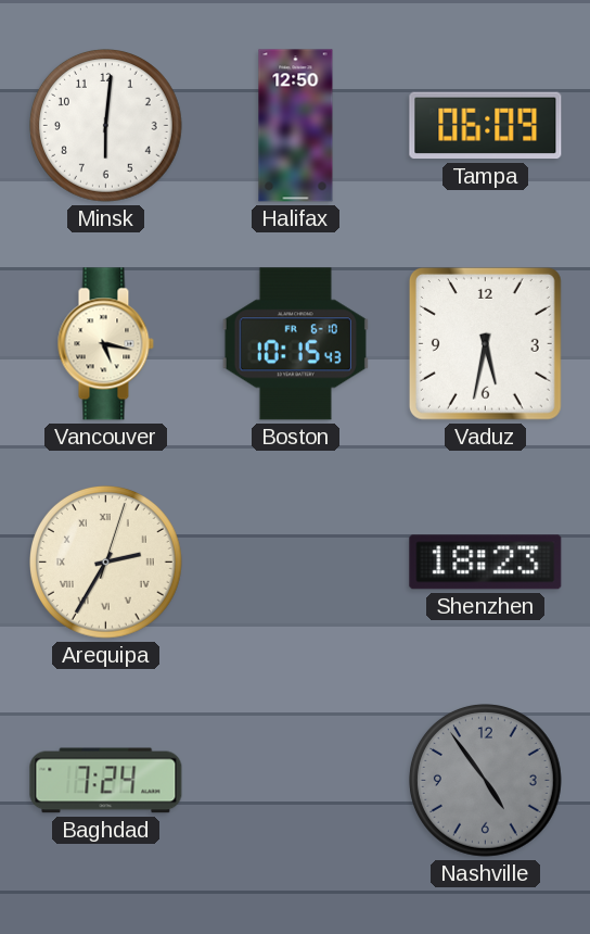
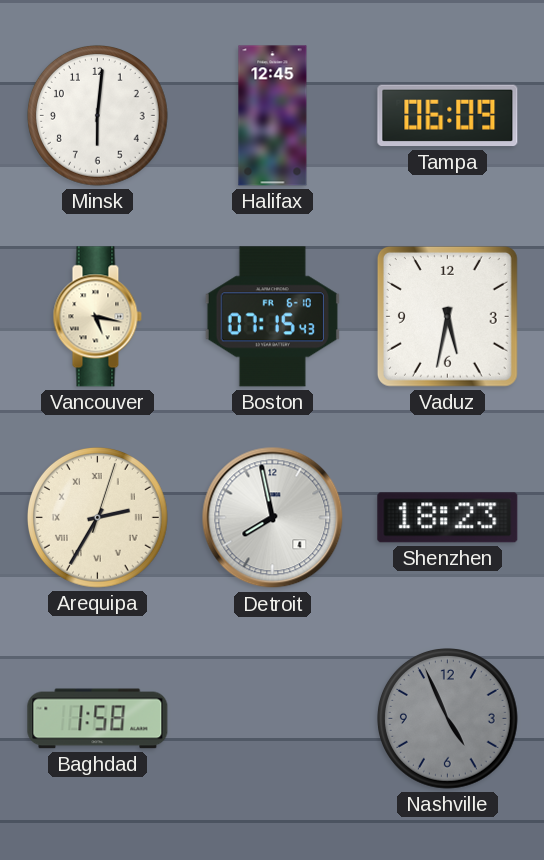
Halifax: 12:50 -> 12:45
Boston: 10:15 -> 07:15
Detroit: none -> 7:58
Baghdad: 7:24 -> 1:58
Nashville: 4:54 -> 4:56
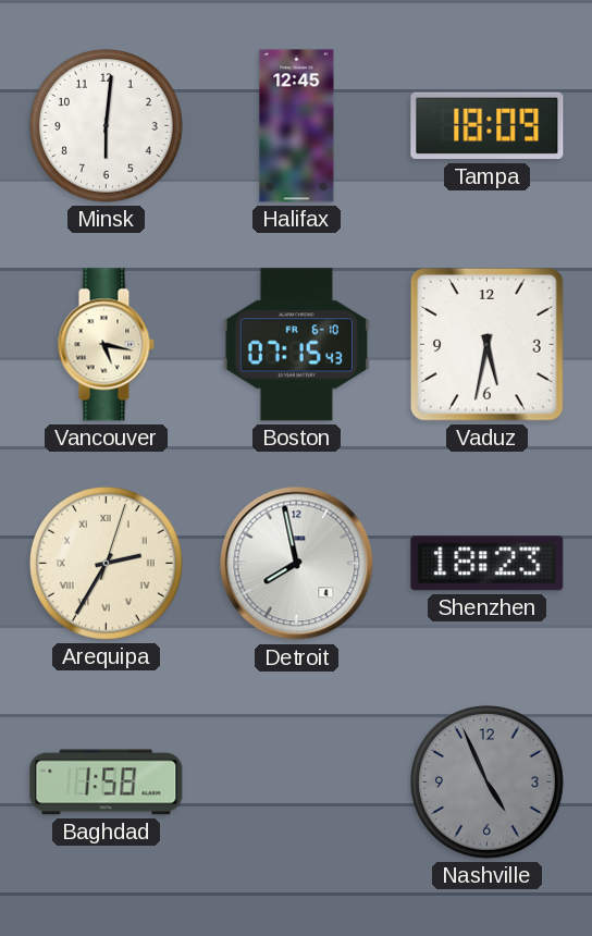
Tampa: 06:09 -> 18:09
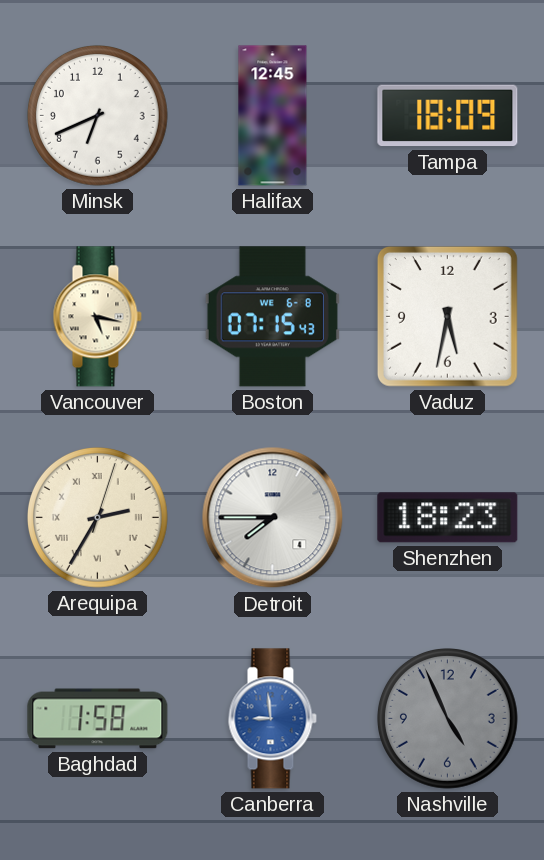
Minsk: 6:01 -> 6:41
Boston date: FR 6-10 -> WE 6-8
Detroit: 7:58 -> 7:45
Canberra: none -> 8:59
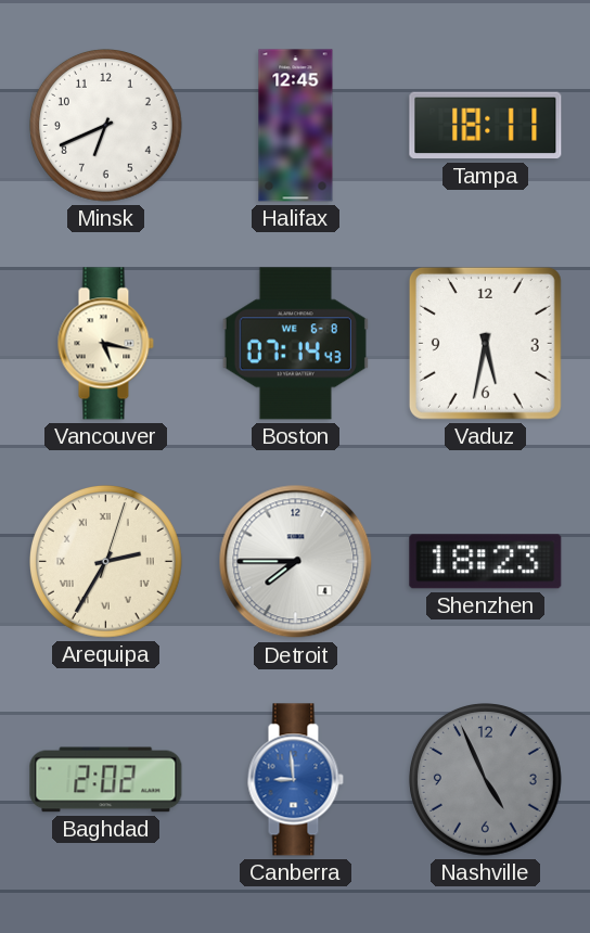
Tampa: 18:09 -> 18:11
Boston: 07:15 -> 07:14
Baghdad: 1:58 -> 2:02
